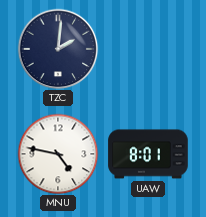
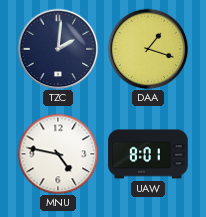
DAA: none -> 1:18
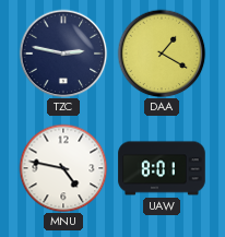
TZC: 2:01 -> 2:47
DAA: 1:18 -> 1:20
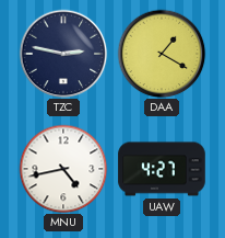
MNU: 4:47 -> 4:43
UAW: 8:01 -> 4:27
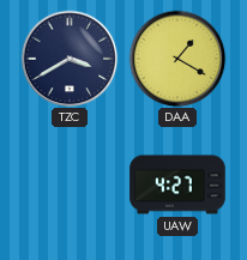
TZC: 2:47 -> 3:40
MNU: 4:43 -> none
